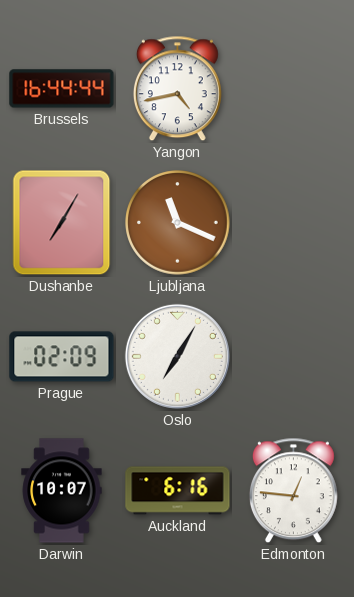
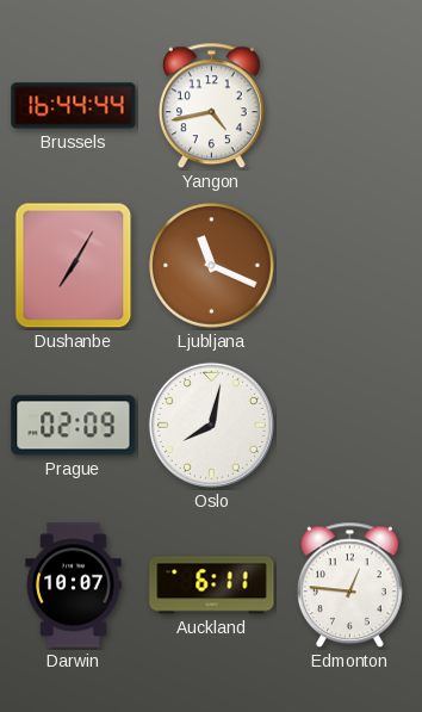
Oslo: 7:05 -> 8:02
Auckland: 6:16 -> 6:11
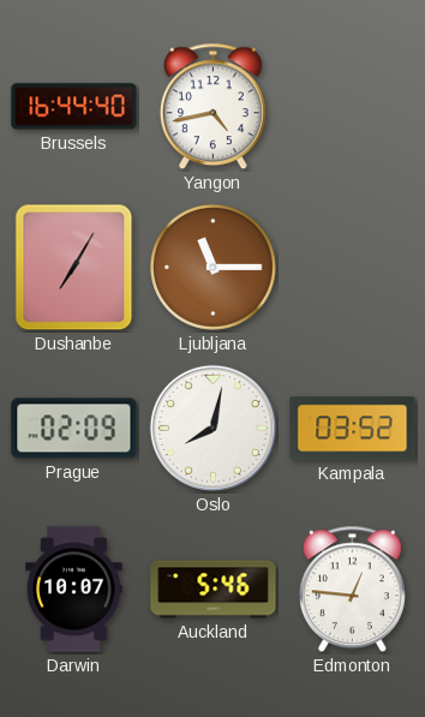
Brussels: 16:44:44 -> 16:44:40
Ljubljana: 11:19 -> 11:15
Kampala: none -> 03:52
Auckland: 6:11 -> 5:46
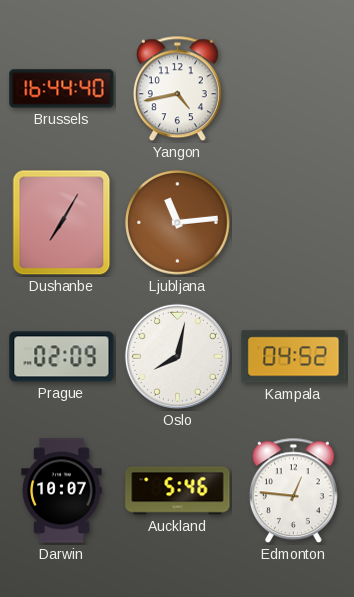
Ljubljana: 11:15 -> 11:14
Kampala: 03:52 -> 04:52
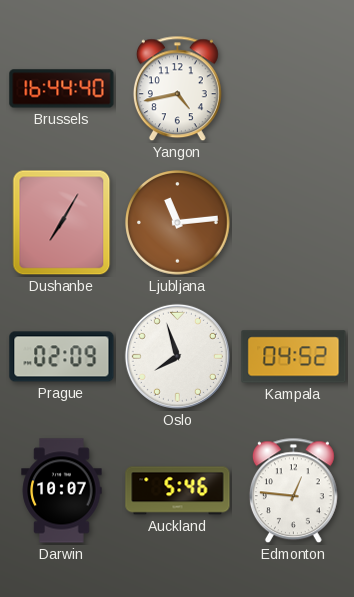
Oslo: 8:02 -> 7:57
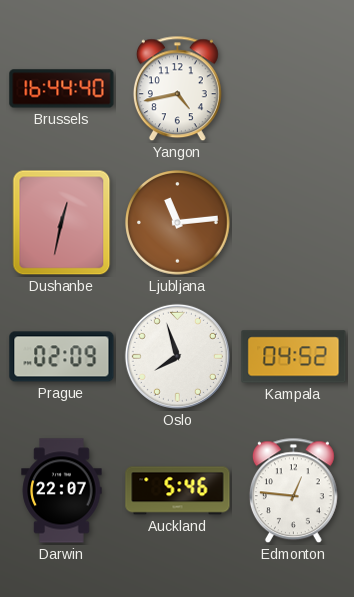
Dushanbe: 7:05 -> 12:32
Darwin: 10:07 -> 22:07
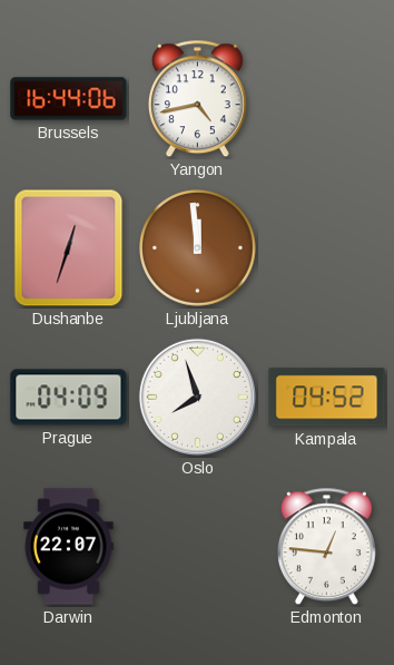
Brussels: 16:44:40 -> 16:44:06
Dushanbe: 12:32 -> 12:33
Ljubljana: 11:14 -> 11:59
Prague: 02:09 -> 04:09
Auckland: 5:46 -> none
